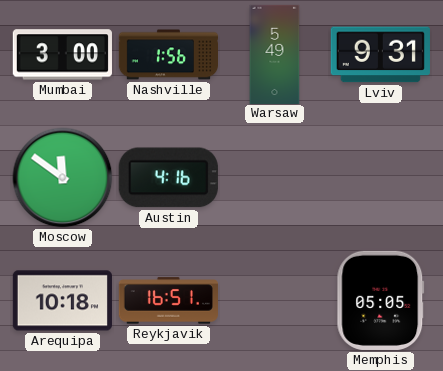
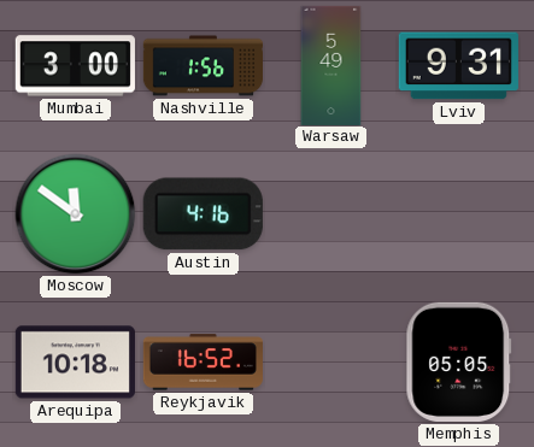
Reykjavik: 16:51 -> 16:52
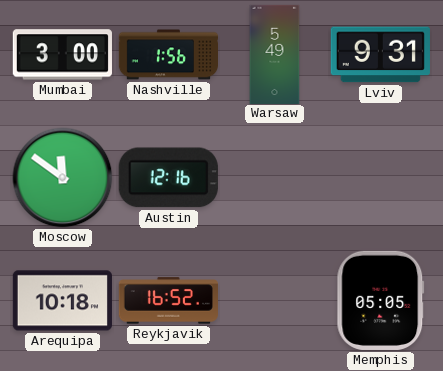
Austin: 4:16 -> 12:16
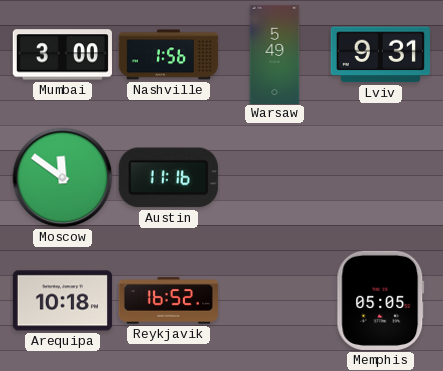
Austin: 12:16 -> 11:16
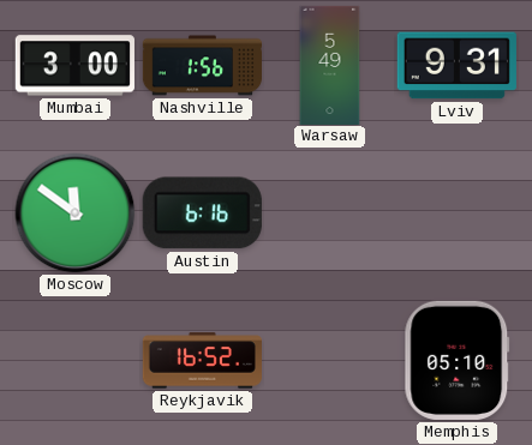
Austin: 11:16 -> 6:16
Arequipa: 10:18 -> none
Memphis: 05:05 -> 05:10
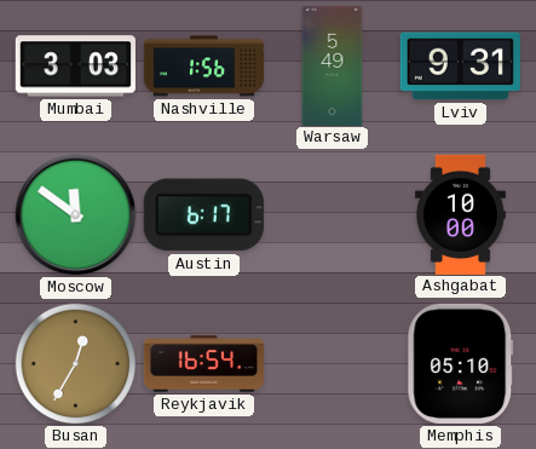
Mumbai: 3:00 -> 3:03
Austin: 6:16 -> 6:17
Ashgabat: none -> 10:00
Busan: none -> 12:35
Reykjavik: 16:52 -> 16:54
